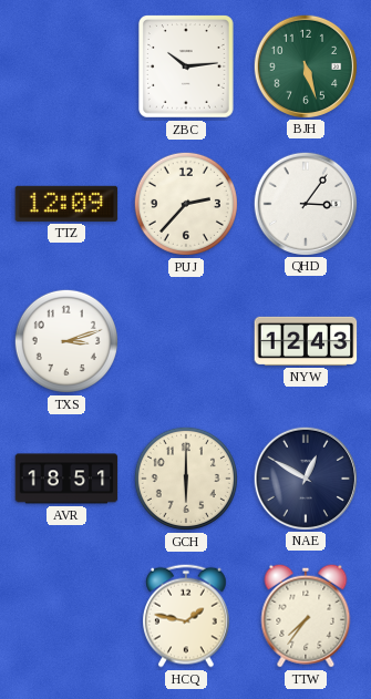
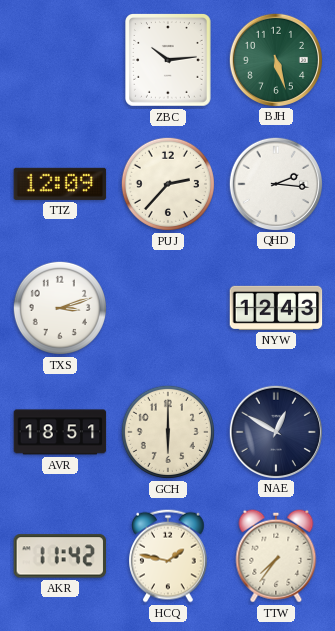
QHD: 3:06 -> 2:16
AKR: none -> 11:42
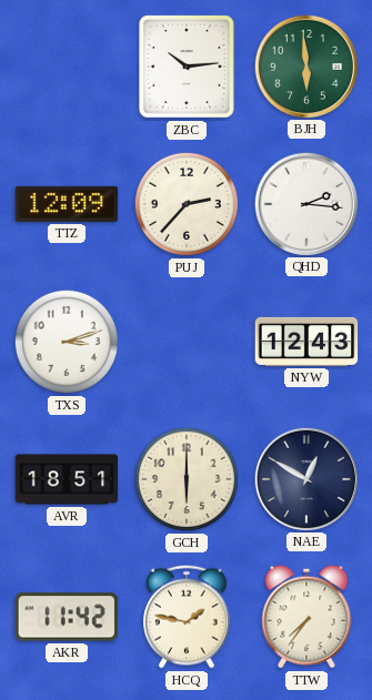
BJH: 5:27 -> 5:59
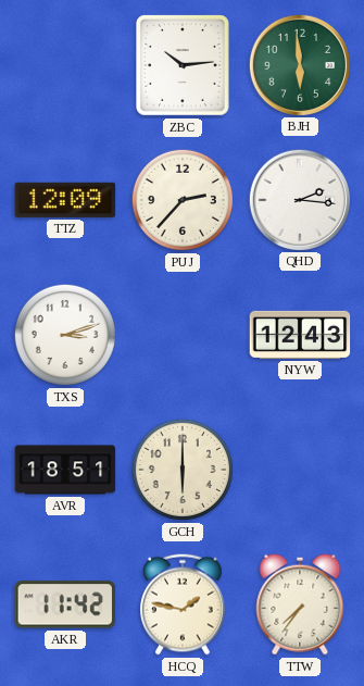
NAE: 12:50 -> none
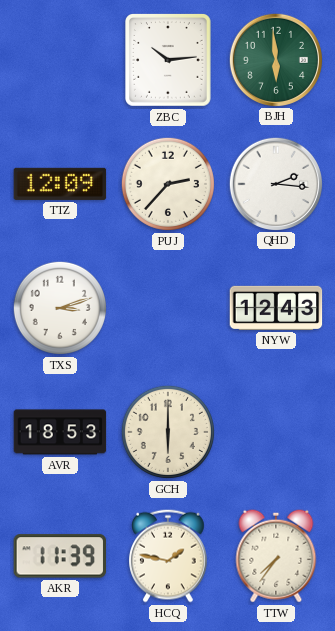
AVR: 18:51 -> 18:53
AKR: 11:42 -> 11:39
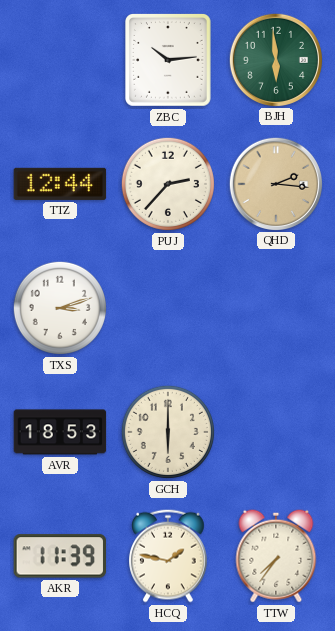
TTZ: 12:09 -> 12:44
QHD dial: white -> champagne
NYW: 12:43 -> none
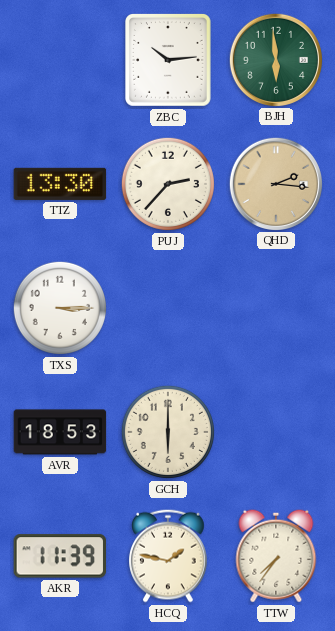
TTZ: 12:44 -> 13:30
TXS: 3:12 -> 3:15
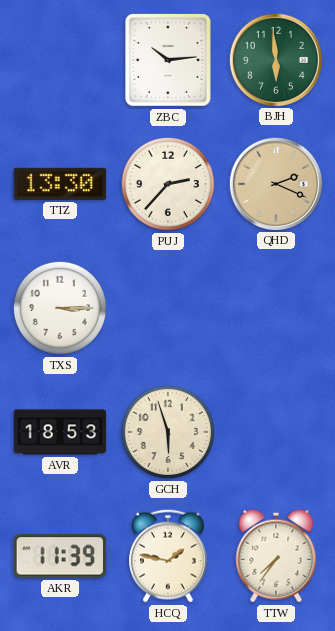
QHD: 2:16 -> 2:19
GCH: 6:00 -> 5:57
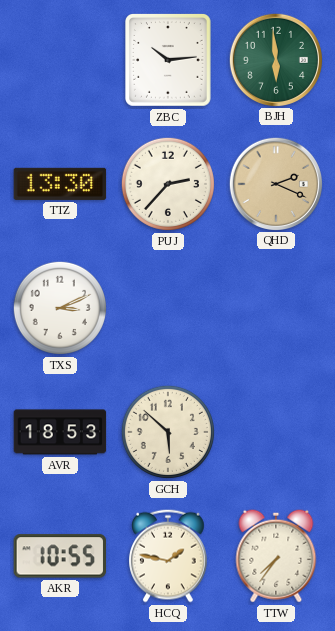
TXS: 3:15 -> 3:11
GCH: 5:57 -> 5:52
AKR: 11:39 -> 10:55
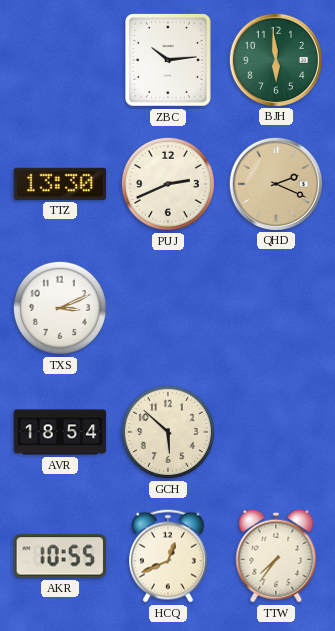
PUJ: 2:37 -> 2:41
AVR: 18:53 -> 18:54
HCQ: 1:47 -> 12:41
